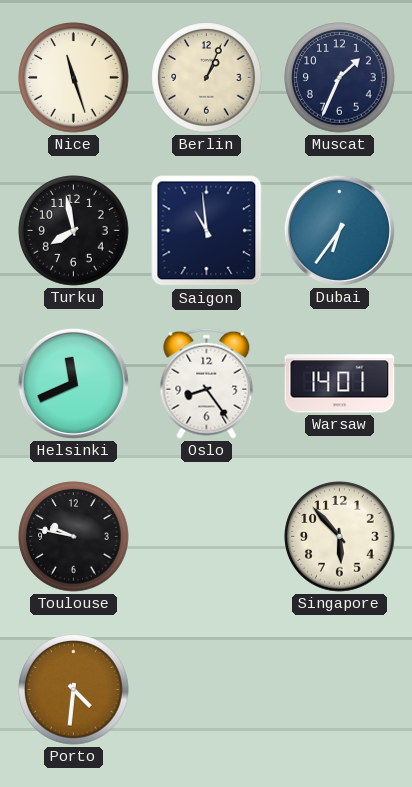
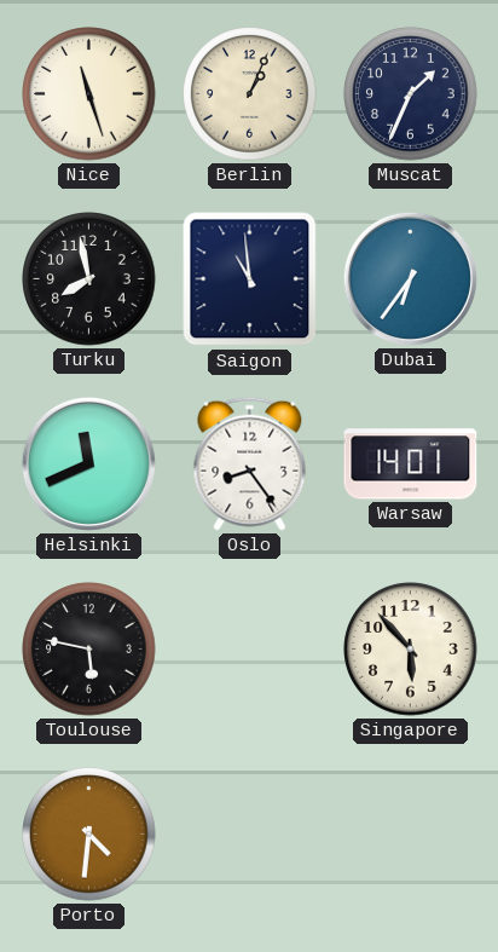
Toulouse: 9:47 -> 5:47
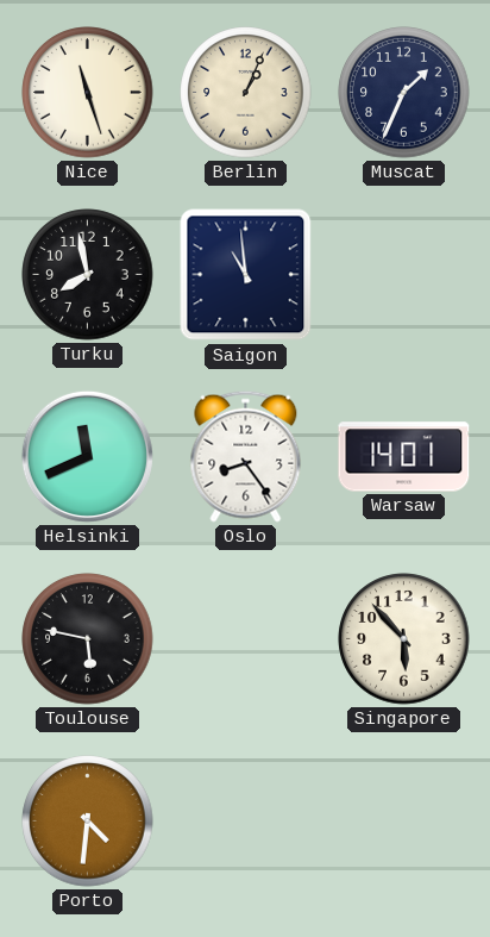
Dubai: 6:36 -> none
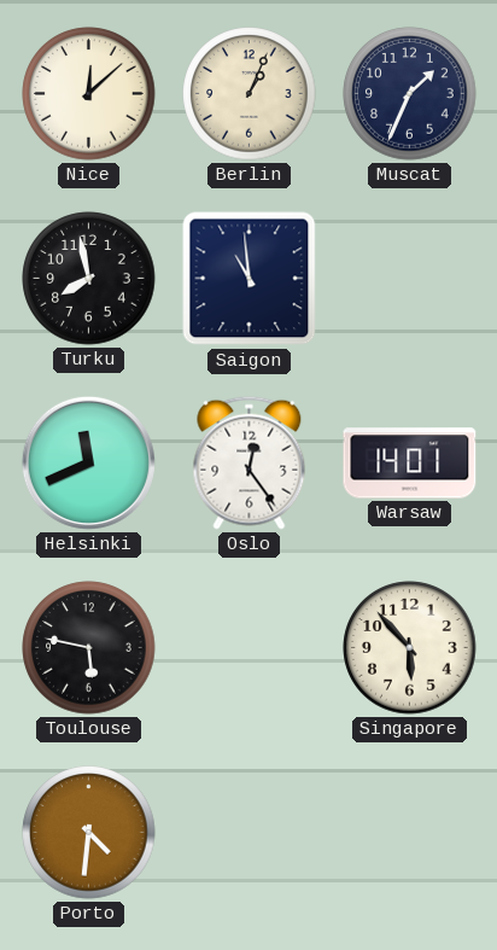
Nice: 11:27 -> 12:08
Oslo: 8:24 -> 12:24
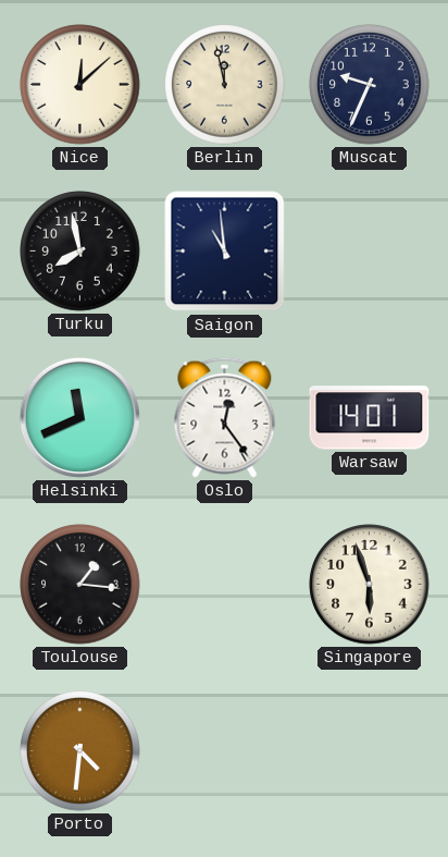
Berlin: 1:04 -> 11:58
Muscat: 1:34 -> 9:34
Toulouse: 5:47 -> 1:16
Singapore: 5:53 -> 5:57
